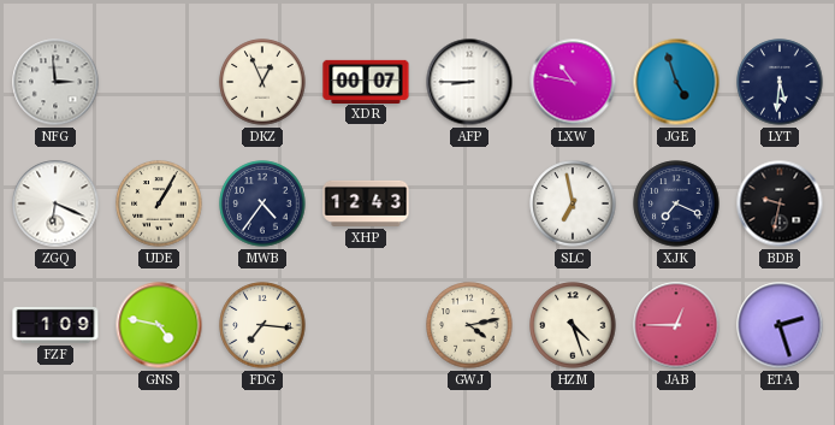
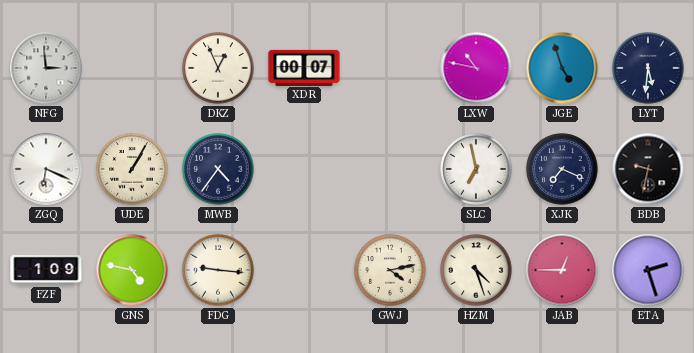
AFP: 8:45 -> none
XHP: 12:43 -> none
FDG: 7:16 -> 9:16
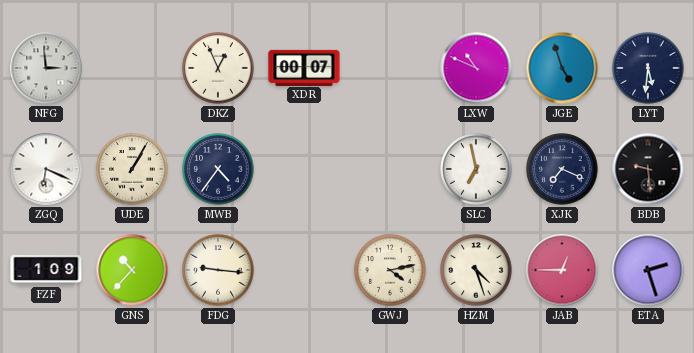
LXW: 10:47 -> 10:49
BDB: 9:32 -> 9:29
GNS: 4:47 -> 10:37
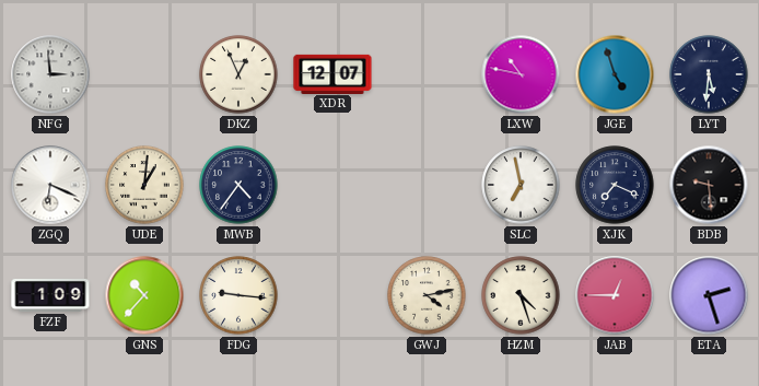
XDR: 00:07 -> 12:07
LXW: 10:49 -> 10:47
UDE: 1:05 -> 1:01
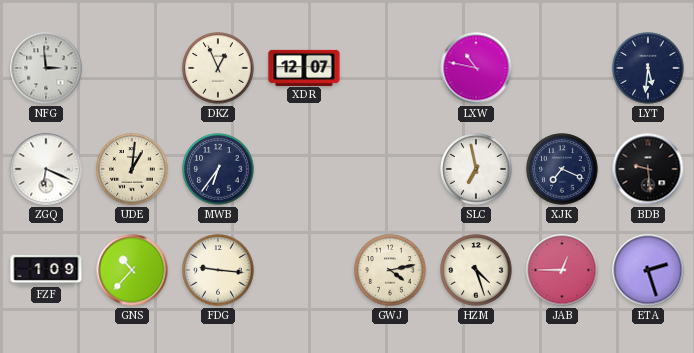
JGE: 4:57 -> none
MWB: 4:36 -> 6:36
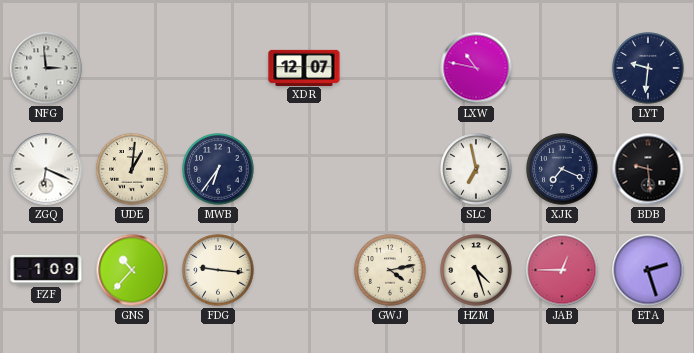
DKZ: 12:56 -> none
LYT: 5:31 -> 9:31
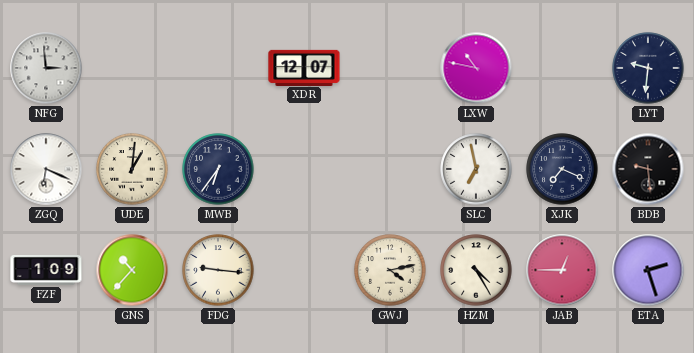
HZM: 4:27 -> 4:25
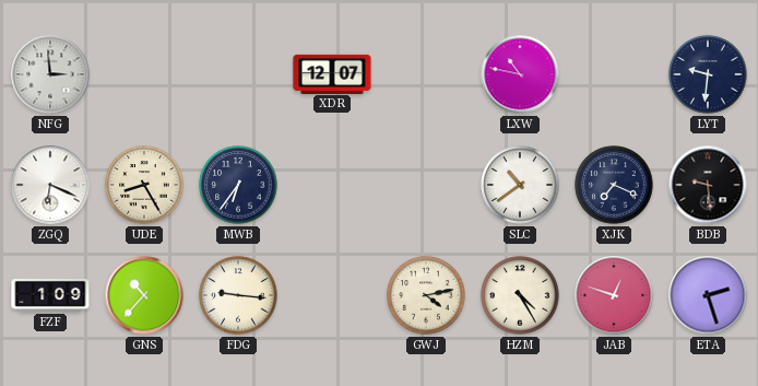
UDE: 1:01 -> 8:25
SLC: 6:58 -> 10:39
JAB: 12:45 -> 12:48
